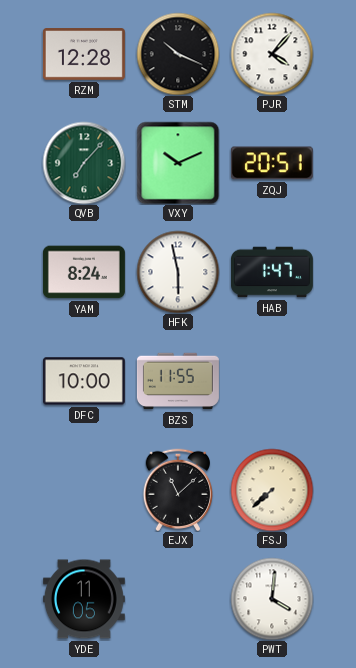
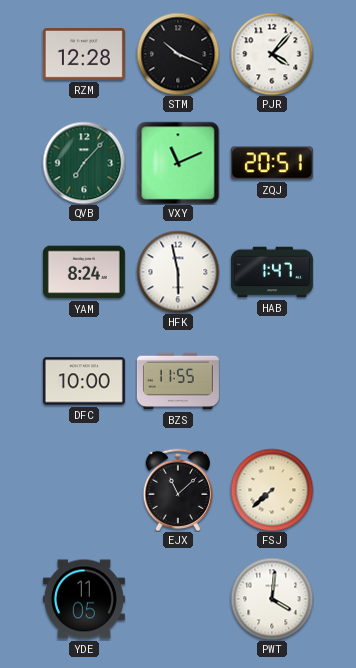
VXY: 10:11 -> 11:11
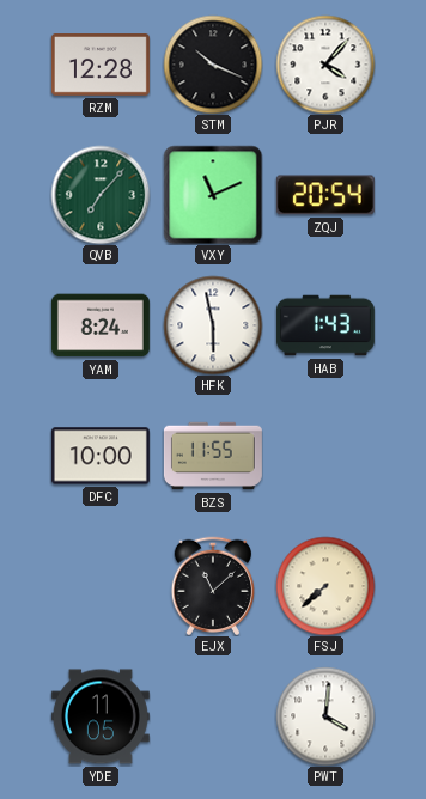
ZQJ: 20:51 -> 20:54
HAB: 1:47 -> 1:43
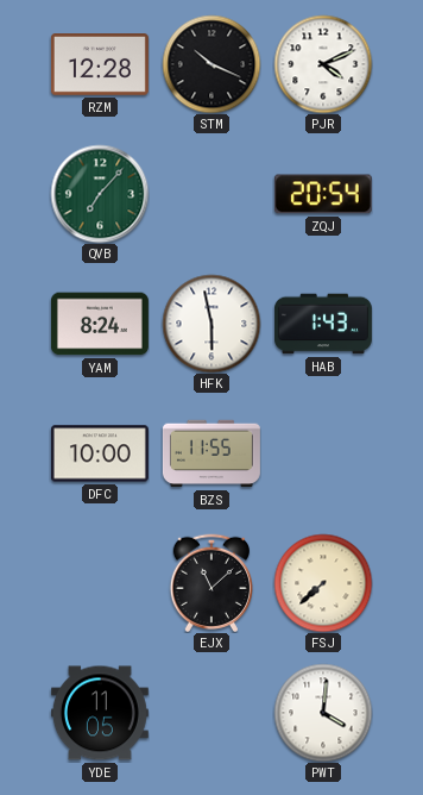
PJR: 4:07 -> 4:11
VXY: 11:11 -> none
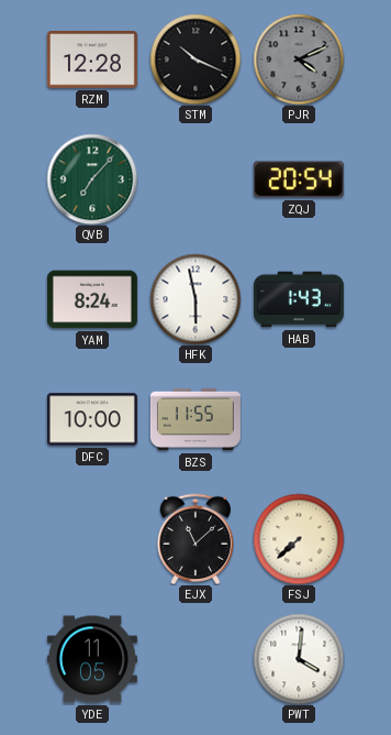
PJR dial: white -> grey
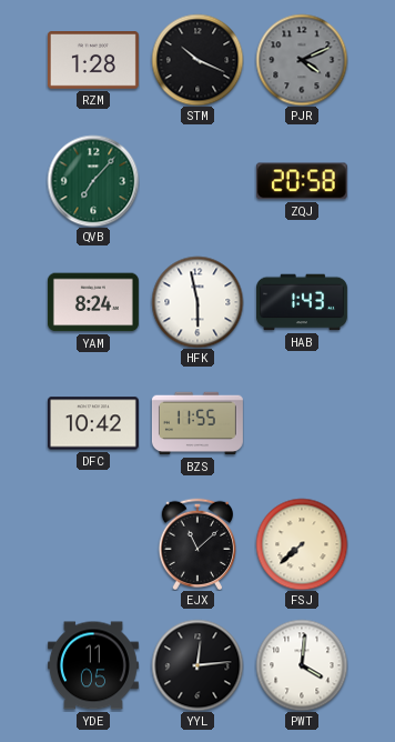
RZM: 12:28 -> 1:28
ZQJ: 20:54 -> 20:58
DFC: 10:00 -> 10:42
YYL: none -> 12:14
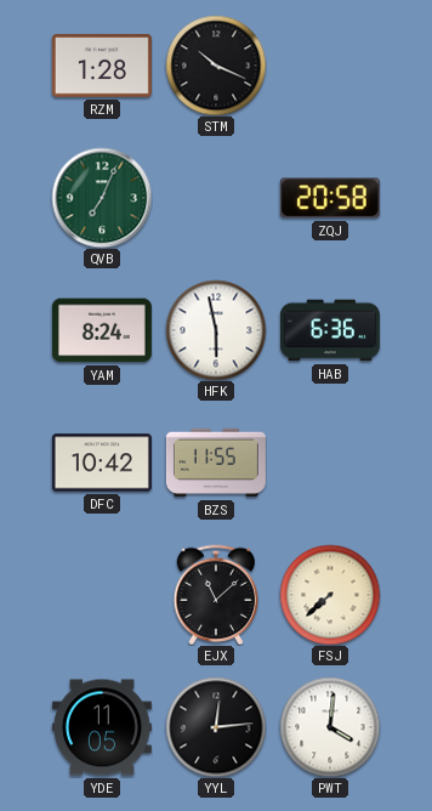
PJR: 4:11 -> none
QVB: 7:07 -> 7:04
HAB: 1:43 -> 6:36
